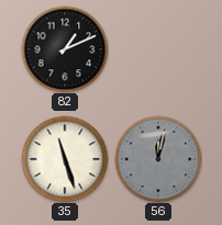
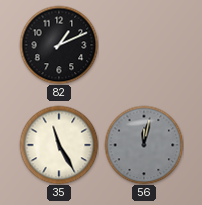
35: 11:27 -> 11:25
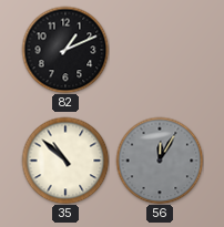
35: 11:25 -> 10:52
56: 12:02 -> 12:05
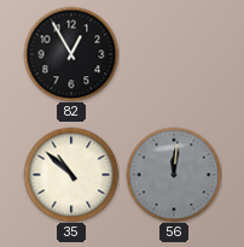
82: 1:11 -> 12:55
56: 12:05 -> 12:01
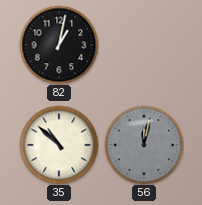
82: 12:55 -> 1:02
56: 12:01 -> 12:02
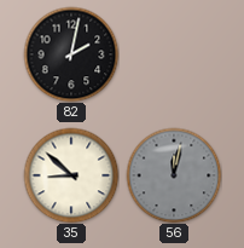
82: 1:02 -> 2:02
35: 10:52 -> 8:52
